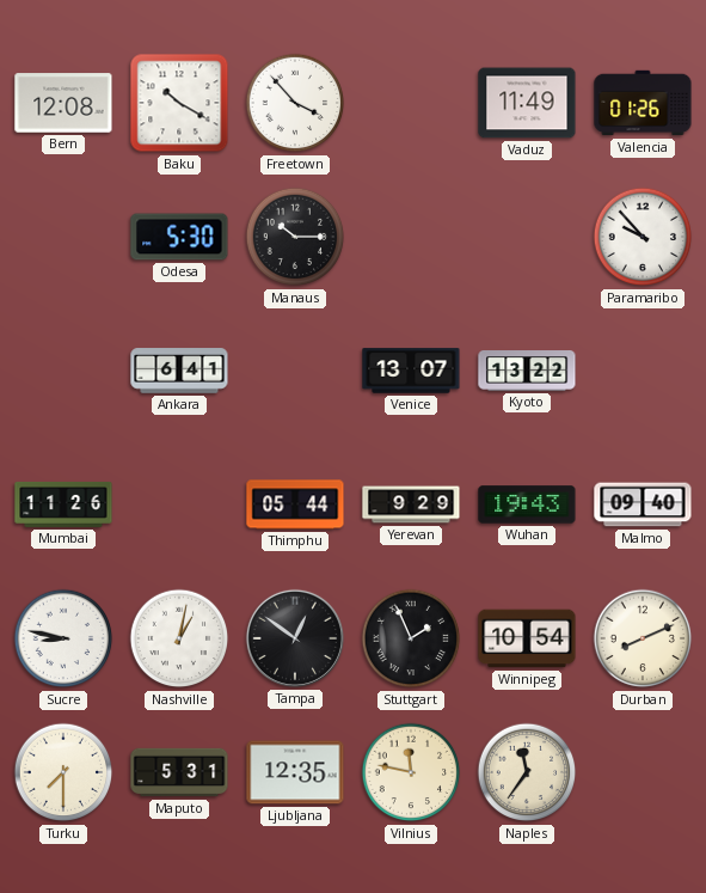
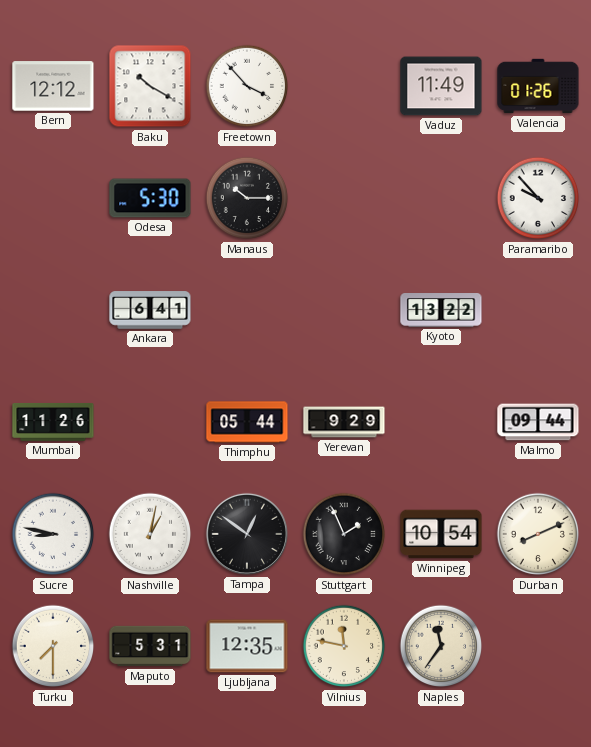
Bern: 12:08 -> 12:12
Venice: 13:07 -> none
Wuhan: 19:43 -> none
Malmo: 09:40 -> 09:44
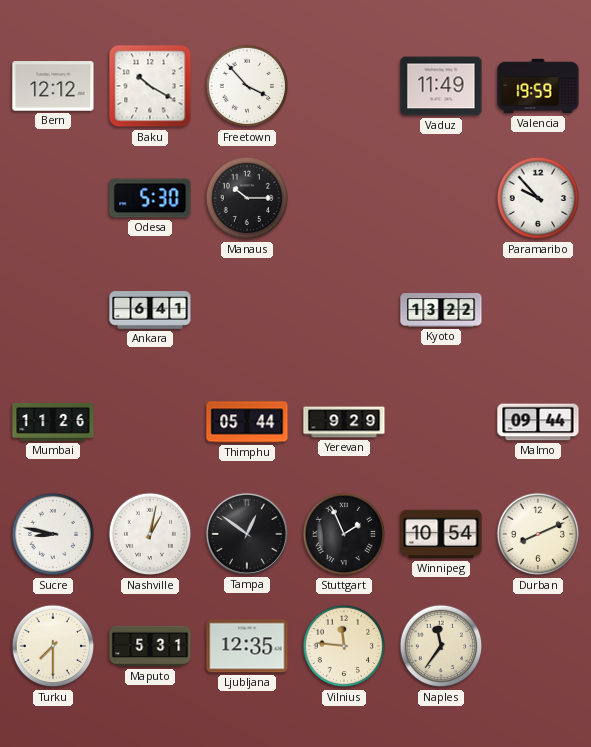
Valencia: 01:26 -> 19:59
Vilnius: 11:47 -> 11:46
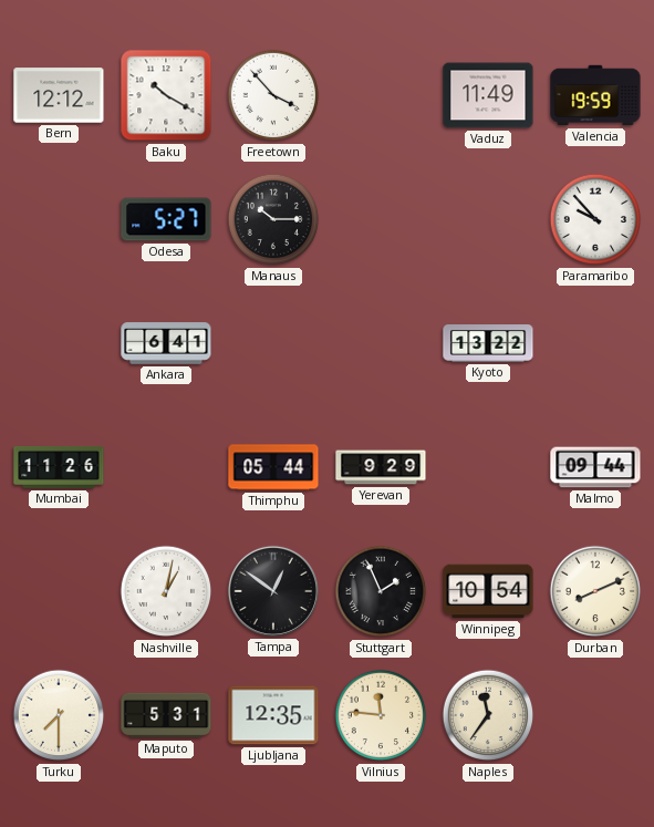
Odesa: 5:30 -> 5:27
Sucre: 8:47 -> none
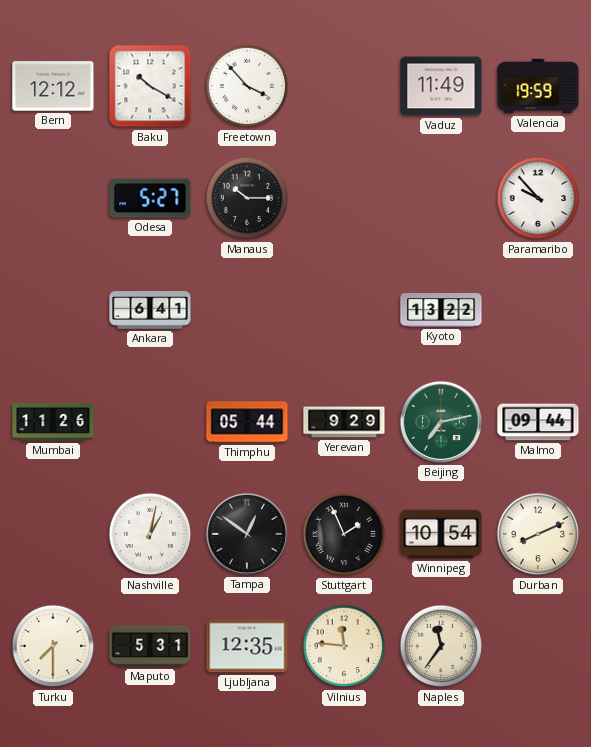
Beijing: none -> 7:13
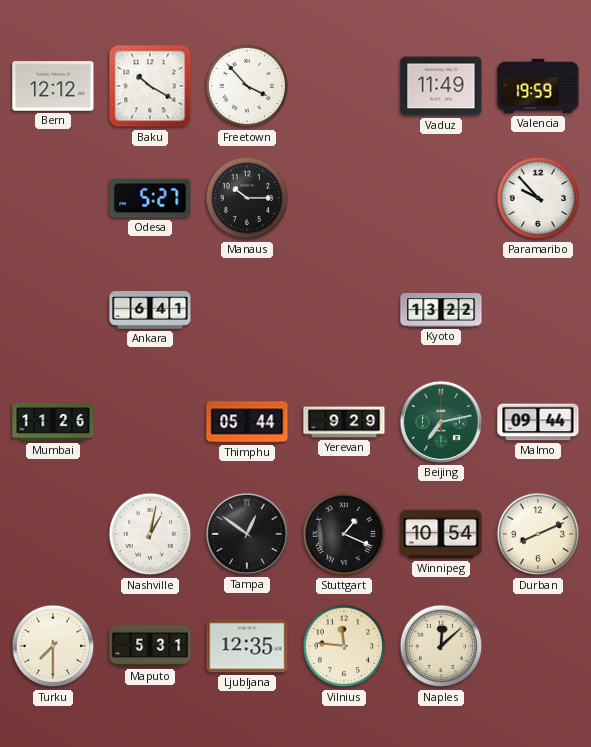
Stuttgart: 1:56 -> 1:19
Naples: 11:36 -> 12:08
